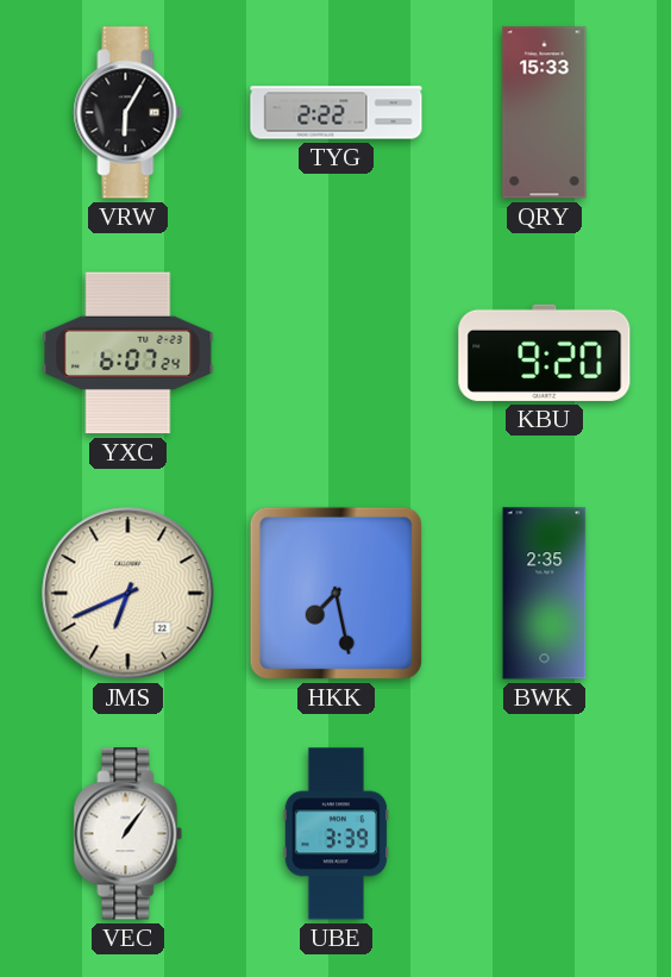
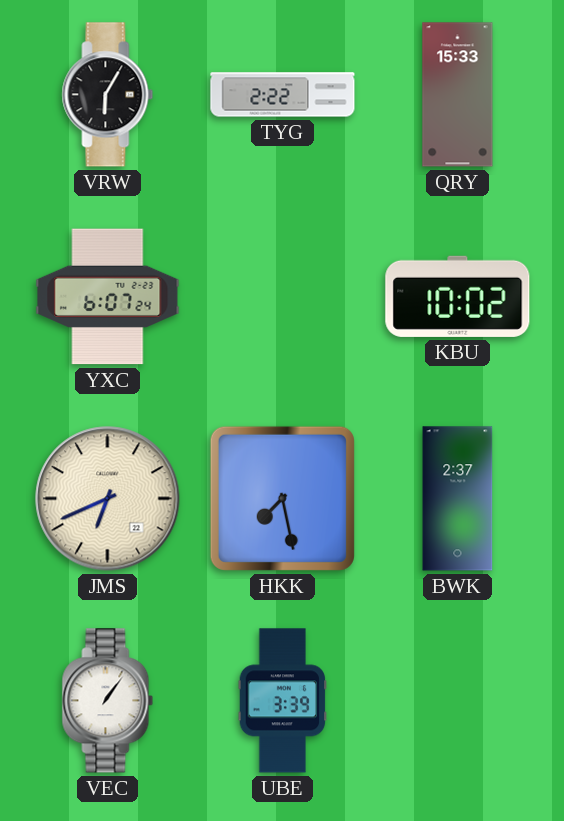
KBU: 9:20 -> 10:02
BWK: 2:35 -> 2:37
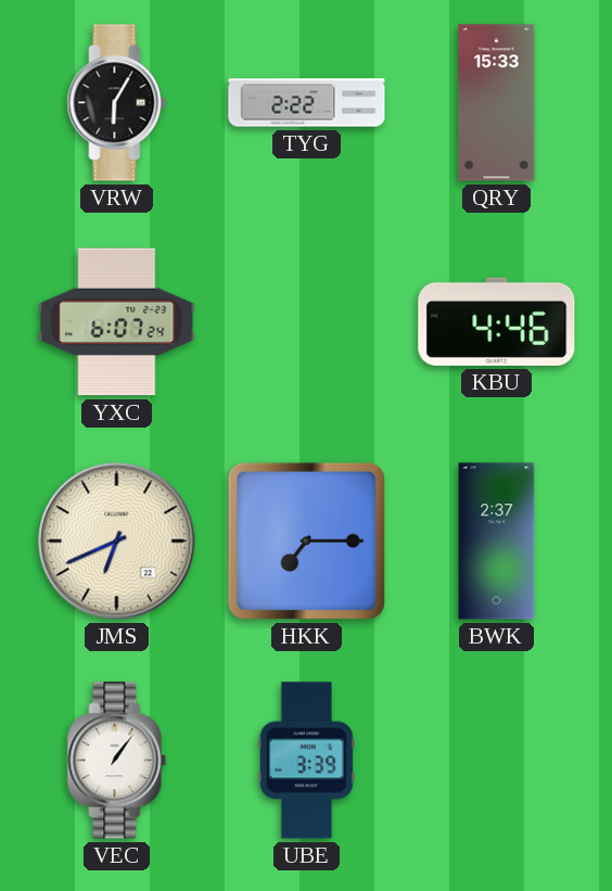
KBU: 10:02 -> 4:46
HKK: 7:28 -> 7:15
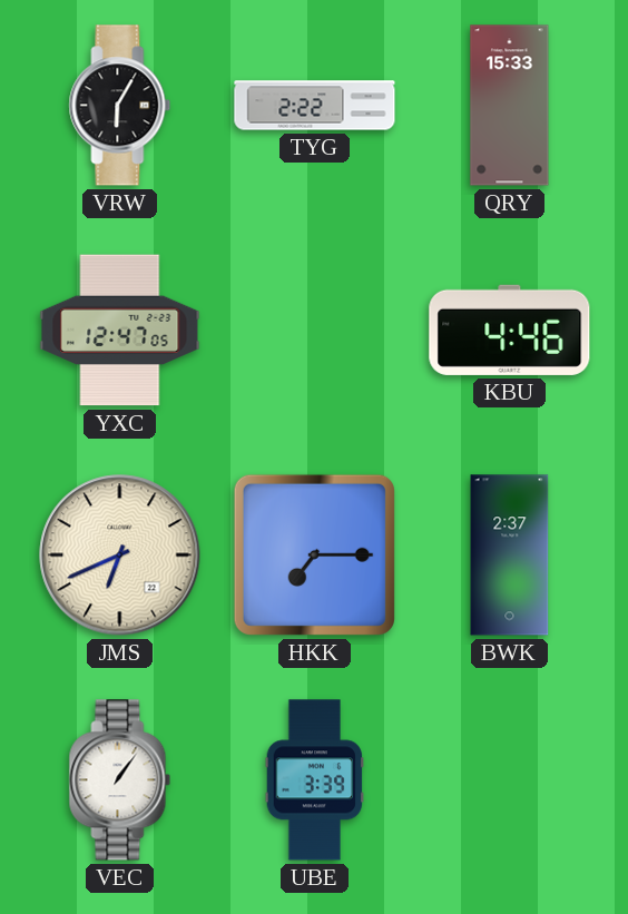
YXC: 6:07 -> 12:47
